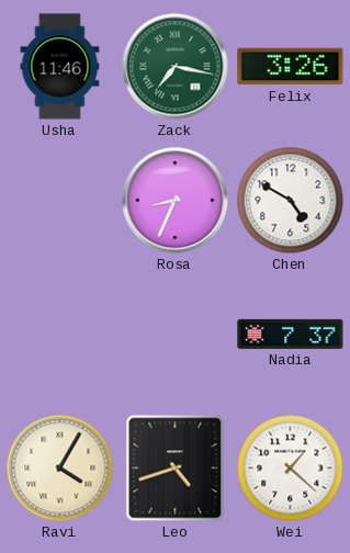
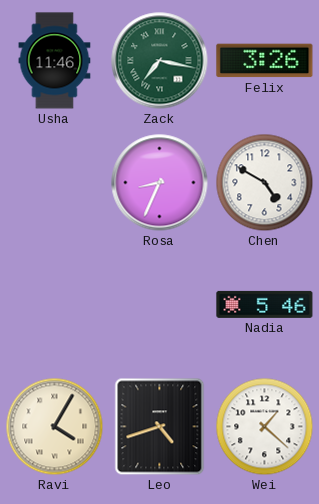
Nadia: 7:37 -> 5:46
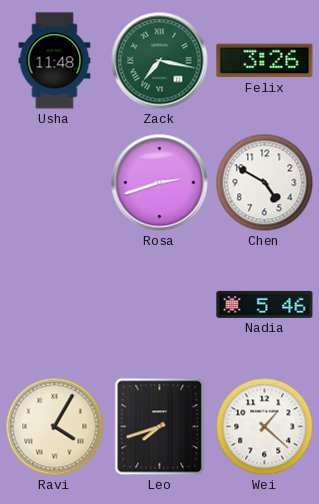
Usha: 11:46 -> 11:48
Rosa: 8:34 -> 2:42
Leo: 4:42 -> 7:42
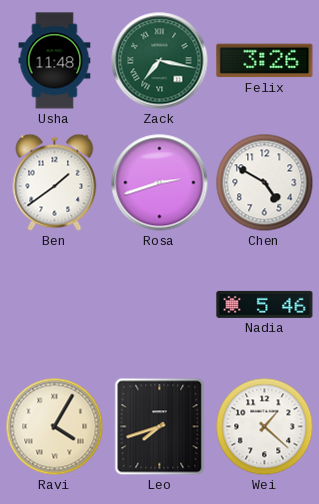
Ben: none -> 1:39
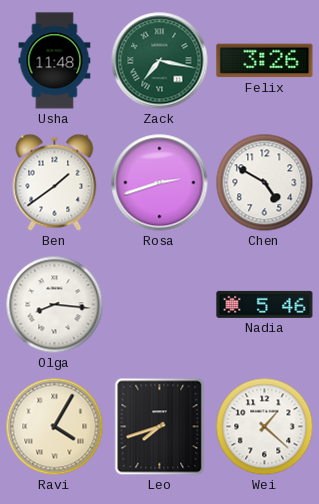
Olga: none -> 8:16
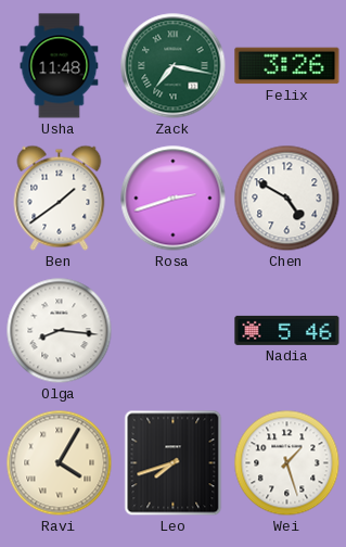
Wei: 1:22 -> 1:27
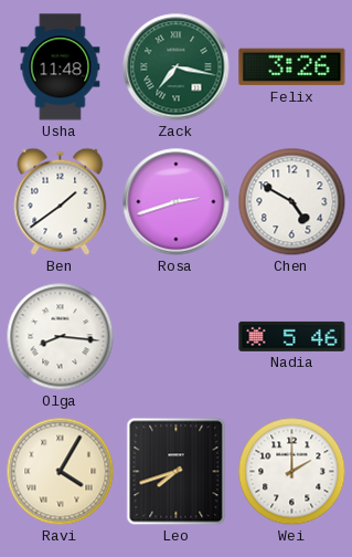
Wei: 1:27 -> 2:00
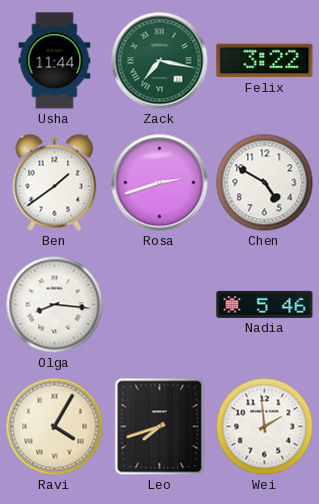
Usha: 11:48 -> 11:44
Felix: 3:26 -> 3:22
Wei: 2:00 -> 1:59
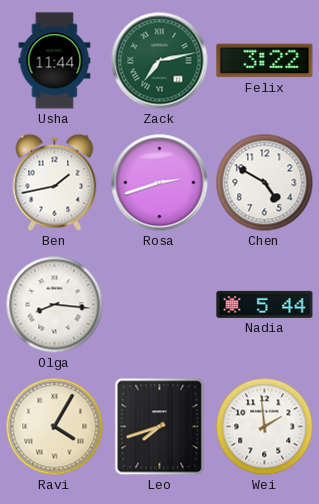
Zack: 7:17 -> 7:13
Ben: 1:39 -> 1:43
Nadia: 5:46 -> 5:44
